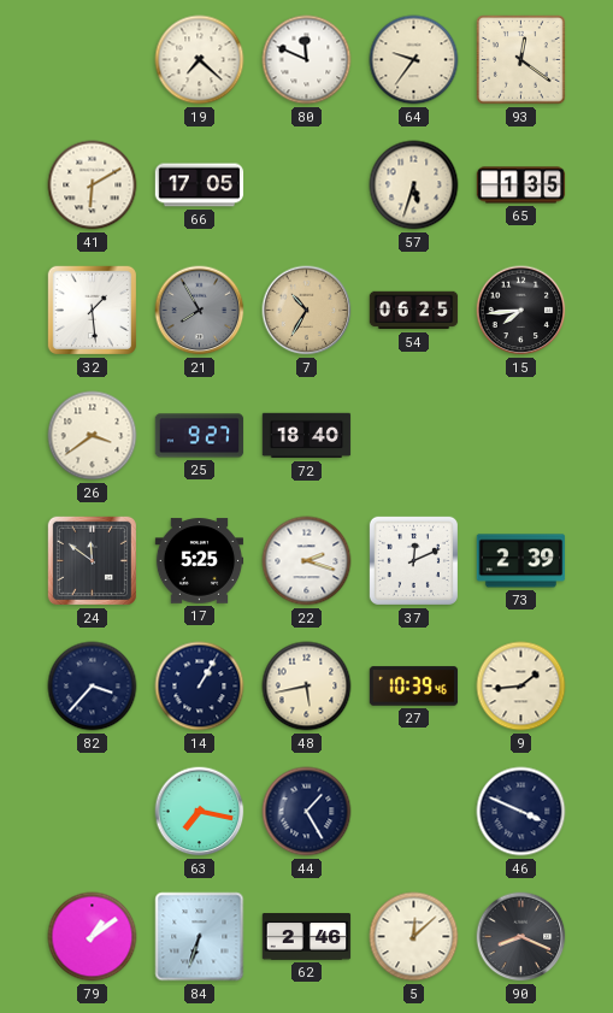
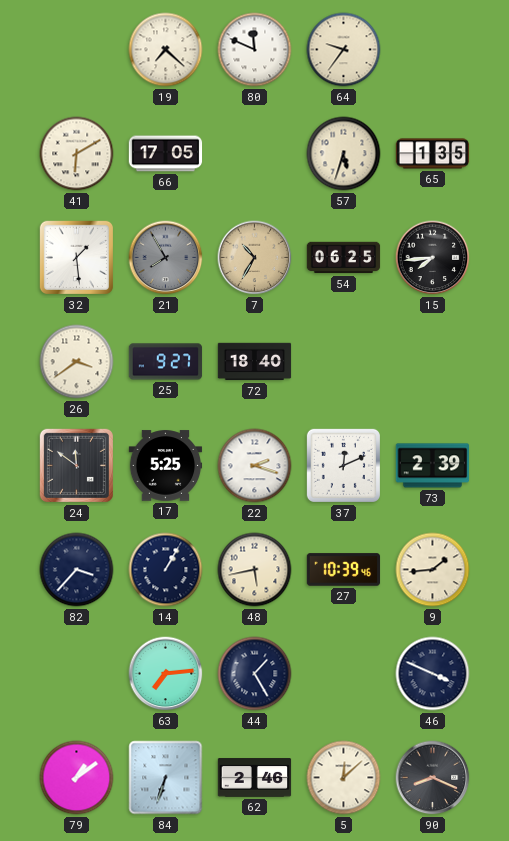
93: 12:21 -> none
63: 7:17 -> 7:14
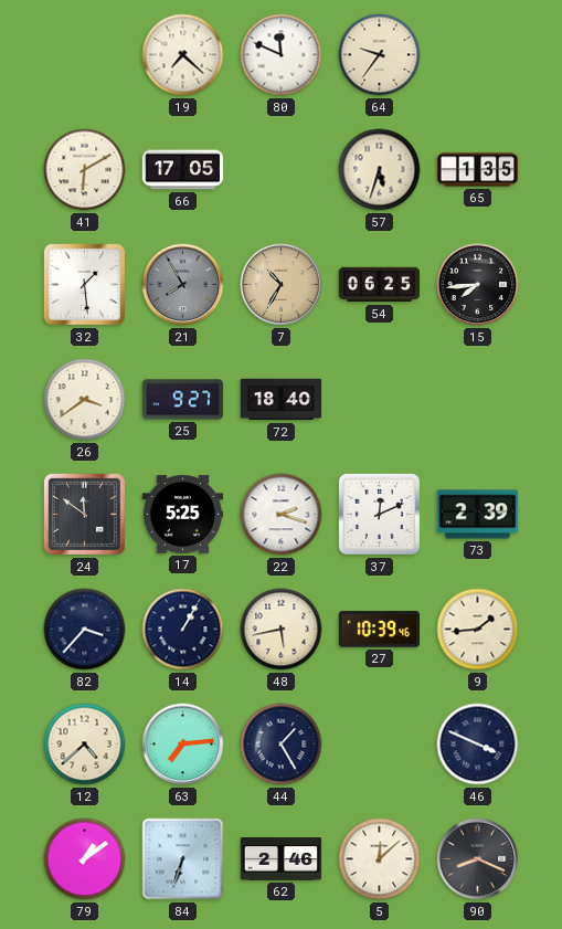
12: none -> 4:38
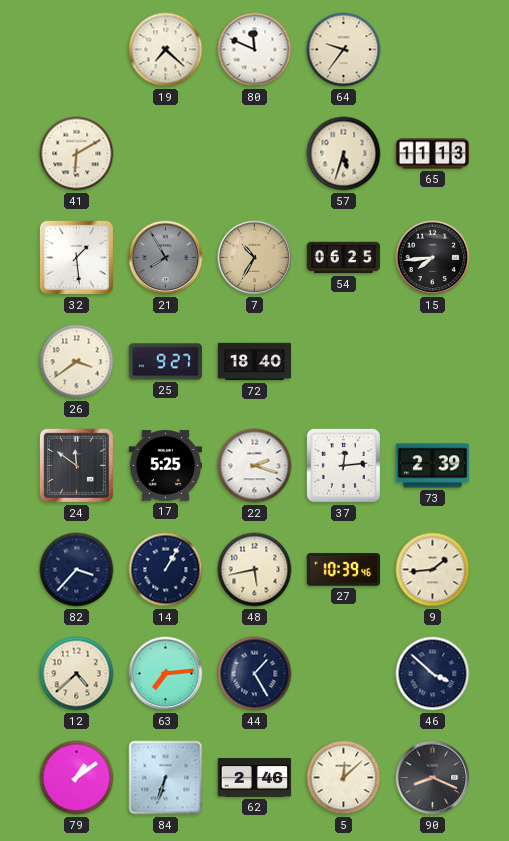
66: 17:05 -> none
65: 1:35 -> 11:13
37: 12:11 -> 12:14
46: 3:49 -> 3:52
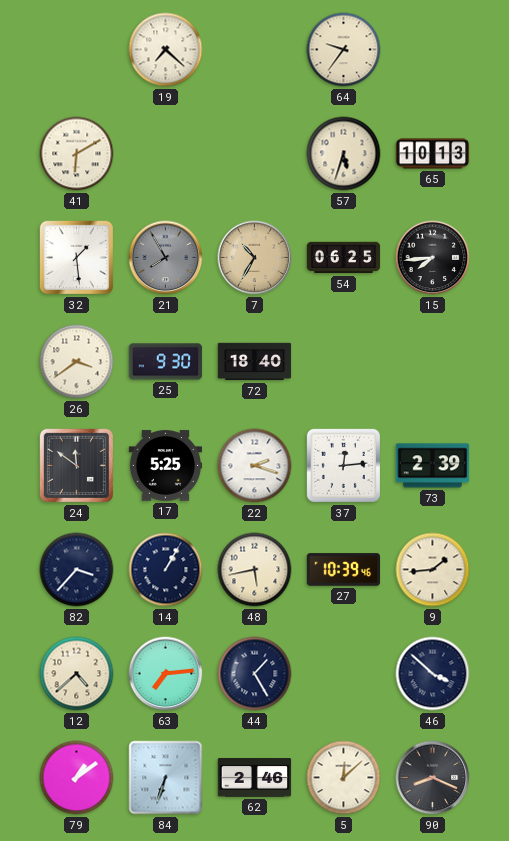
80: 11:49 -> none
65: 11:13 -> 10:13
25: 9:27 -> 9:30
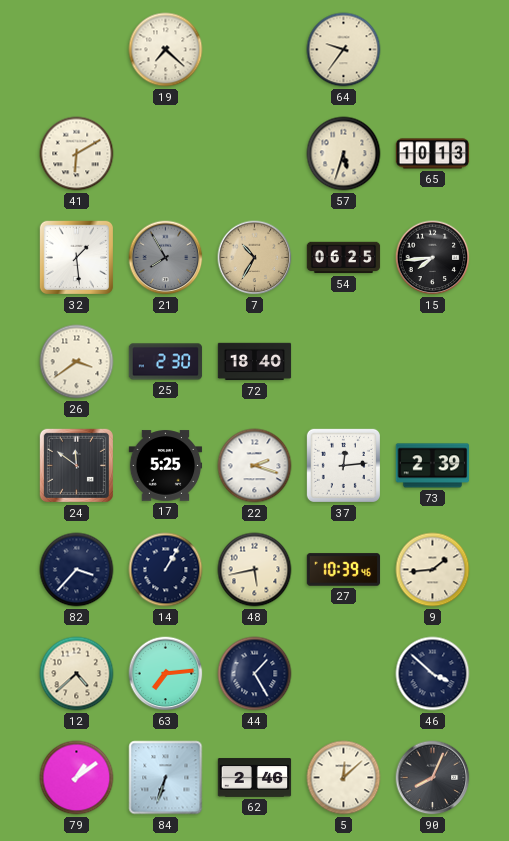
25: 9:30 -> 2:30
90: 8:19 -> 8:04
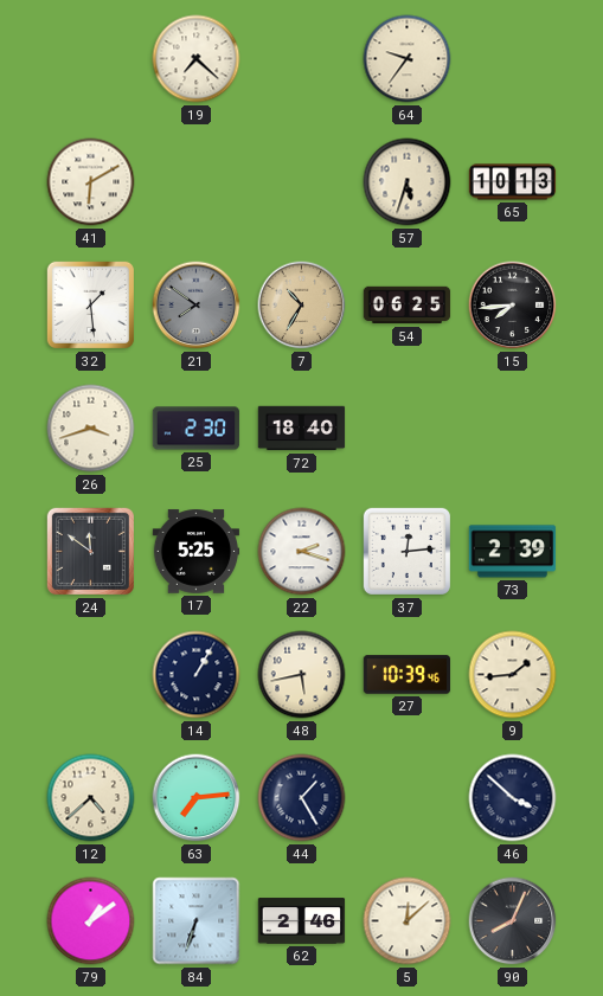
21: 7:55 -> 7:51
26: 3:39 -> 3:42
82: 3:37 -> none
